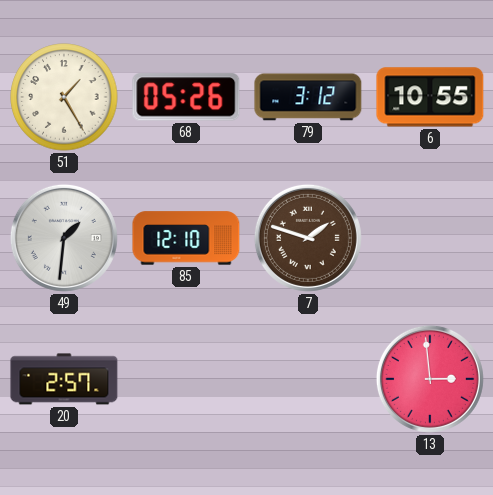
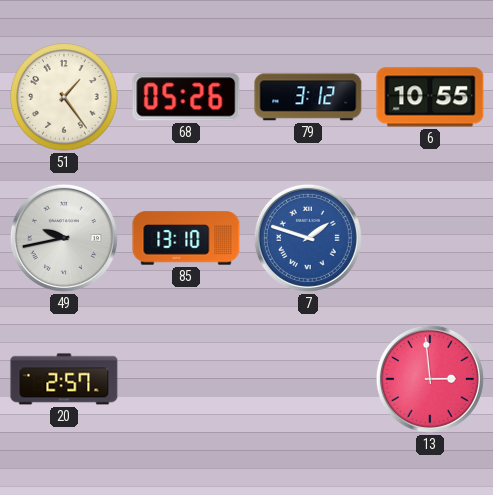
51: 1:25 -> 1:24
49: 1:31 -> 9:43
85: 12:10 -> 13:10
7 dial: brown -> blue
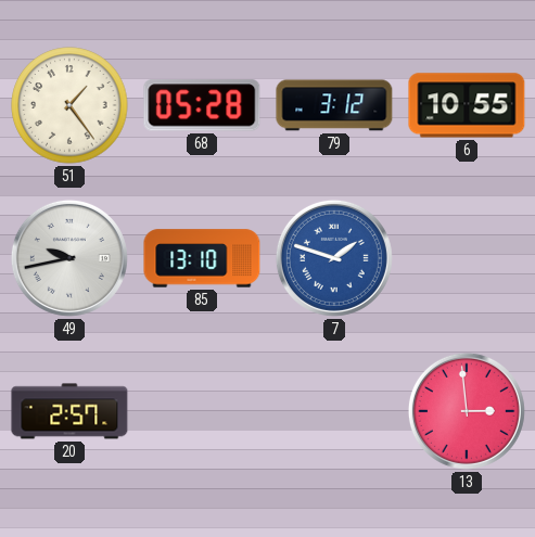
68: 05:26 -> 05:28
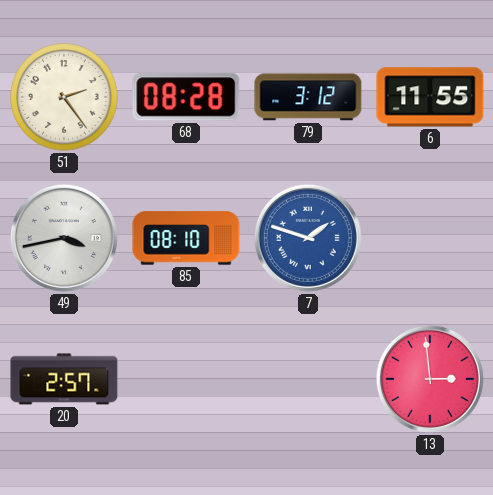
51: 1:24 -> 2:24
68: 05:28 -> 08:28
6: 10:55 -> 11:55
49: 9:43 -> 3:43
85: 13:10 -> 08:10
